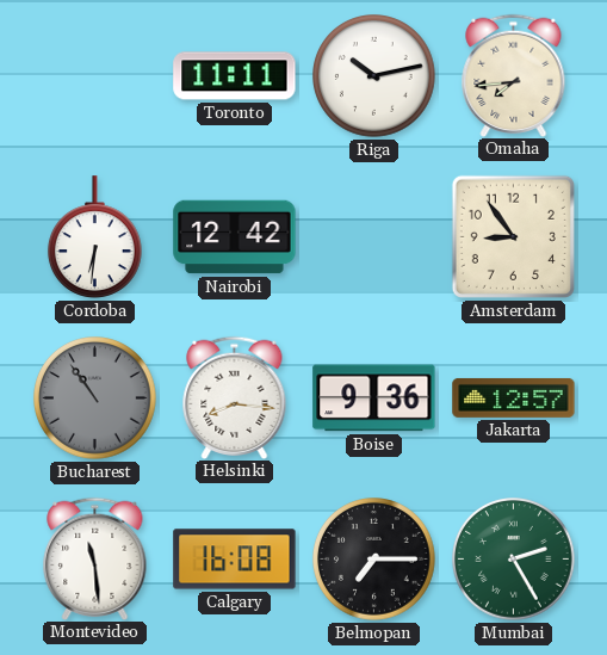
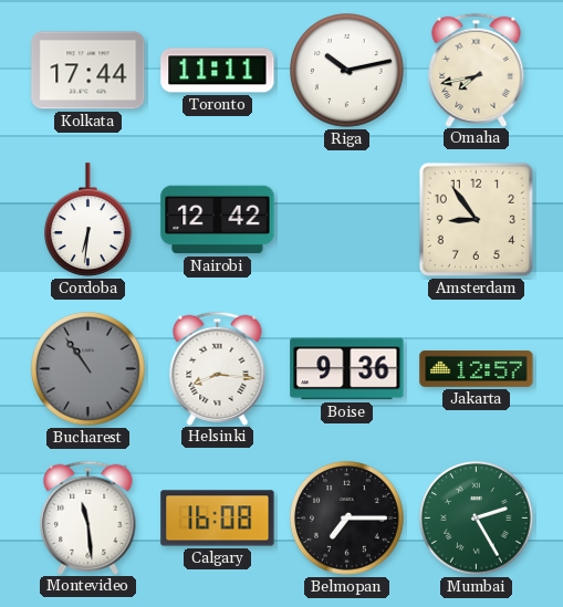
Kolkata: none -> 17:44
Omaha: 7:44 -> 7:43
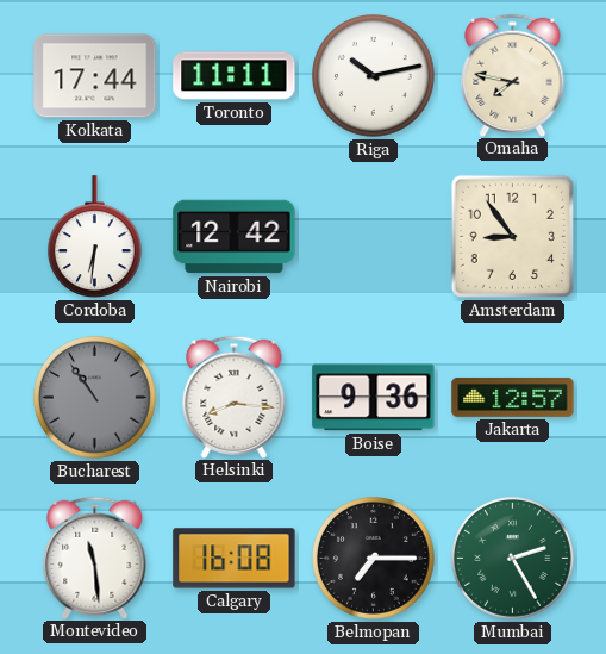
Omaha: 7:43 -> 7:47
